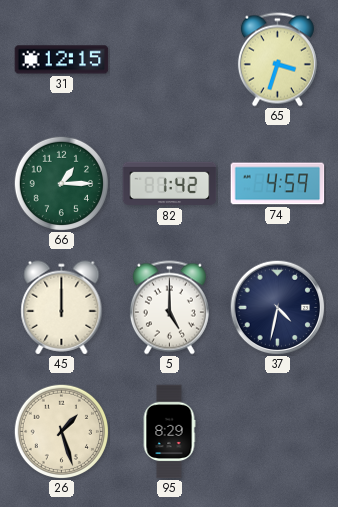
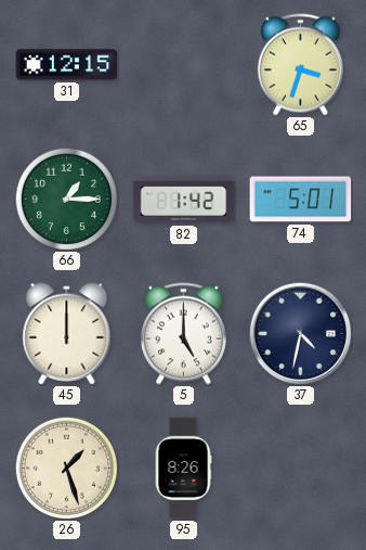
74: 4:59 -> 5:01
95: 8:29 -> 8:26
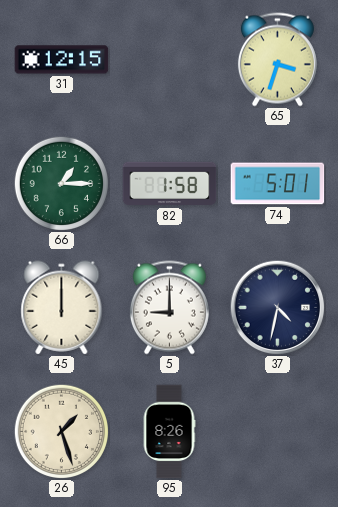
82: 1:42 -> 1:58
5: 5:00 -> 9:00
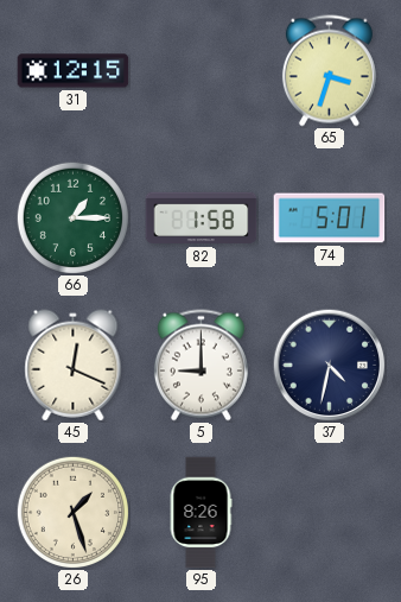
45: 12:00 -> 12:19
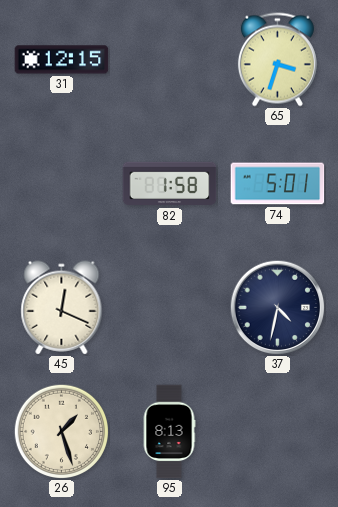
66: 1:15 -> none
5: 9:00 -> none
95: 8:26 -> 8:13
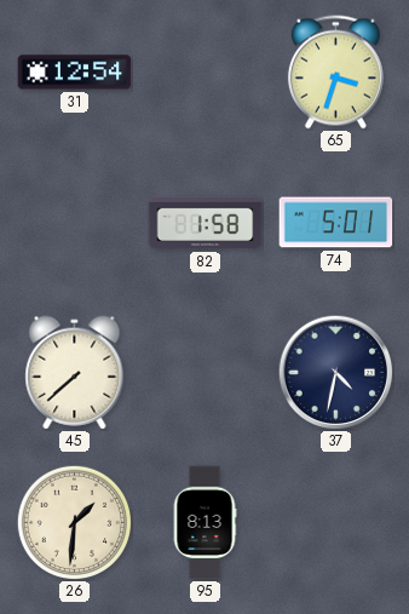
31: 12:15 -> 12:54
45: 12:19 -> 7:38
26: 1:27 -> 1:31
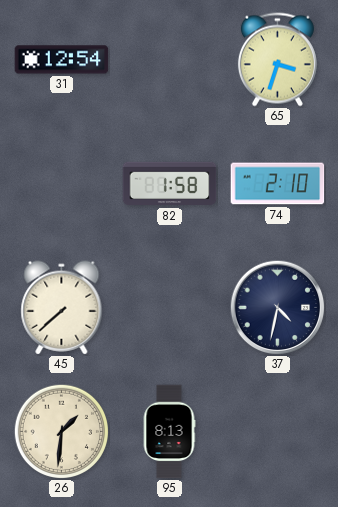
74: 5:01 -> 2:10
